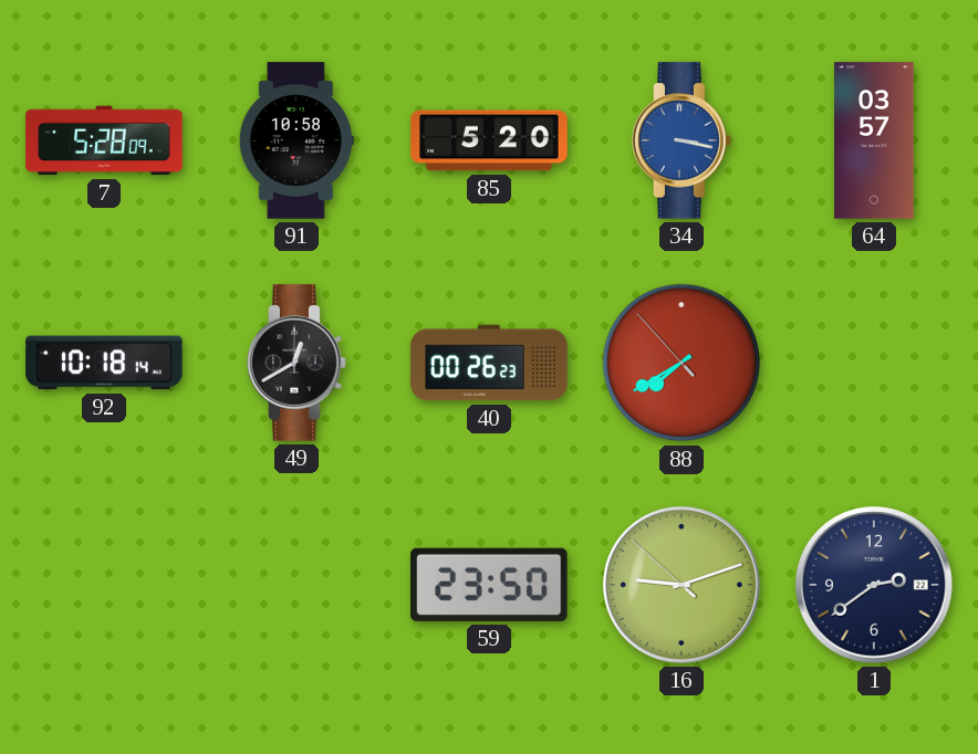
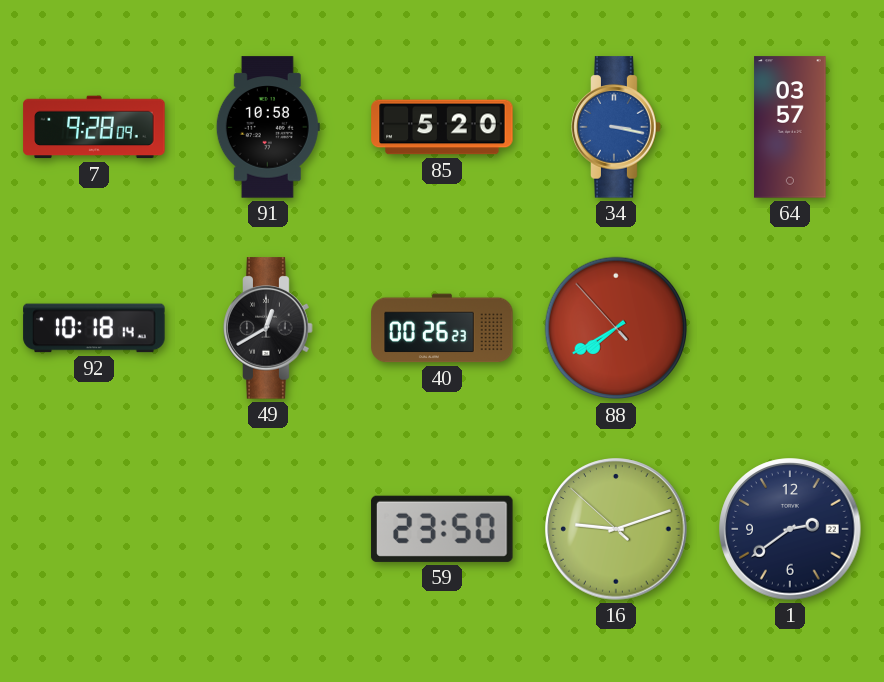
7: 5:28 -> 9:28
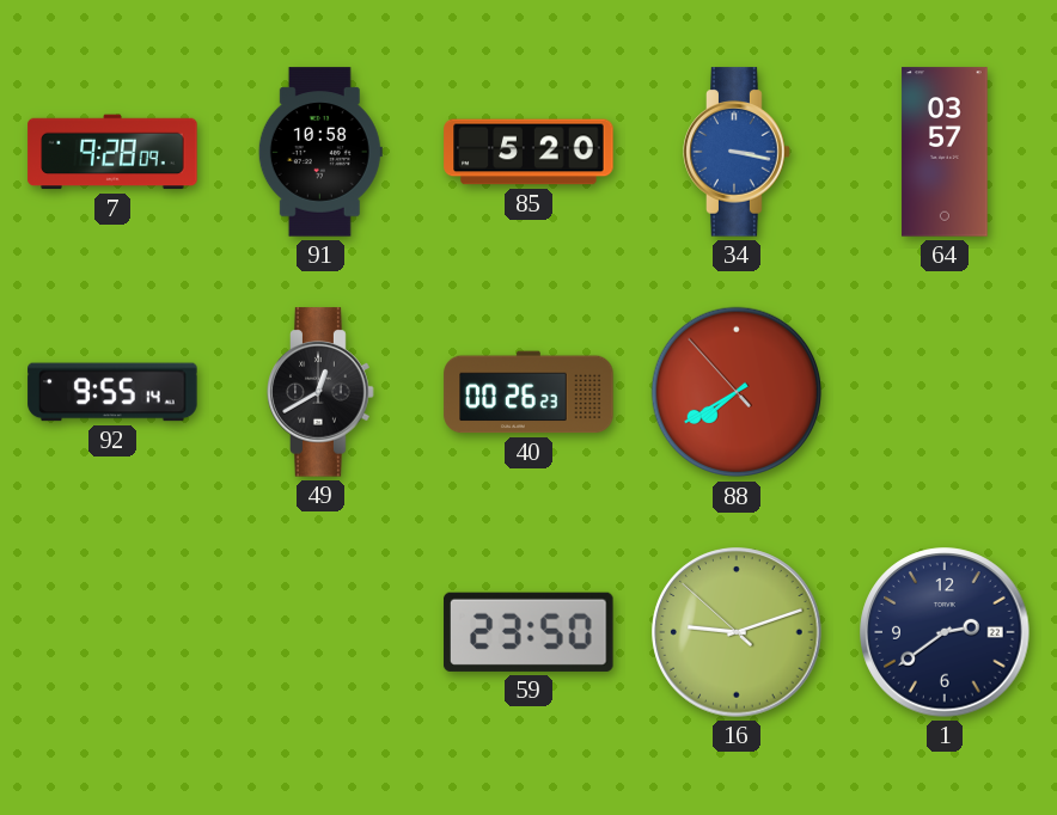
92: 10:18 -> 9:55
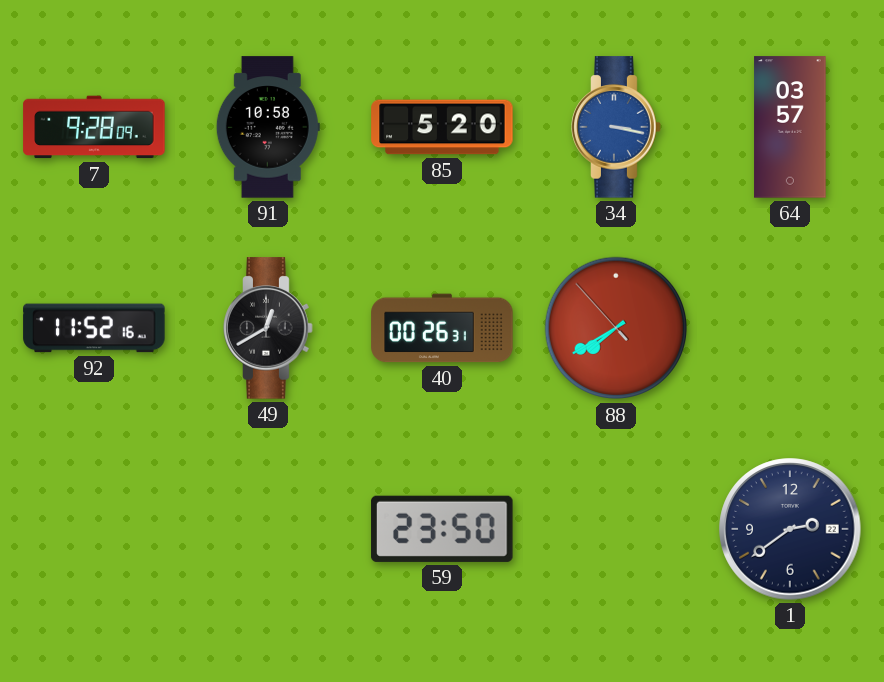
92: 9:55 -> 11:52
40: 00:26:23 -> 00:26:31
16: 9:11 -> none
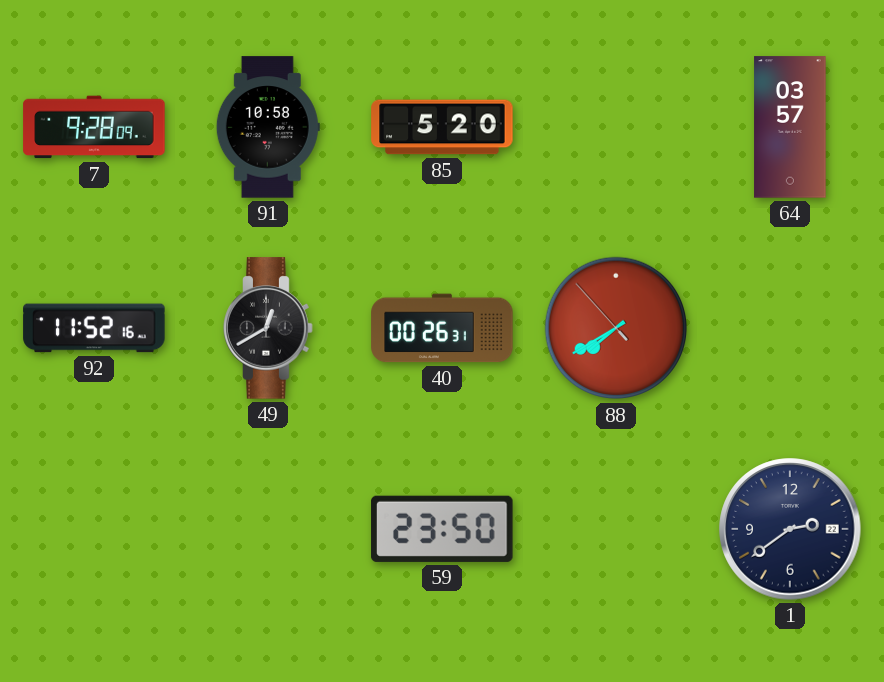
34: 3:17 -> none
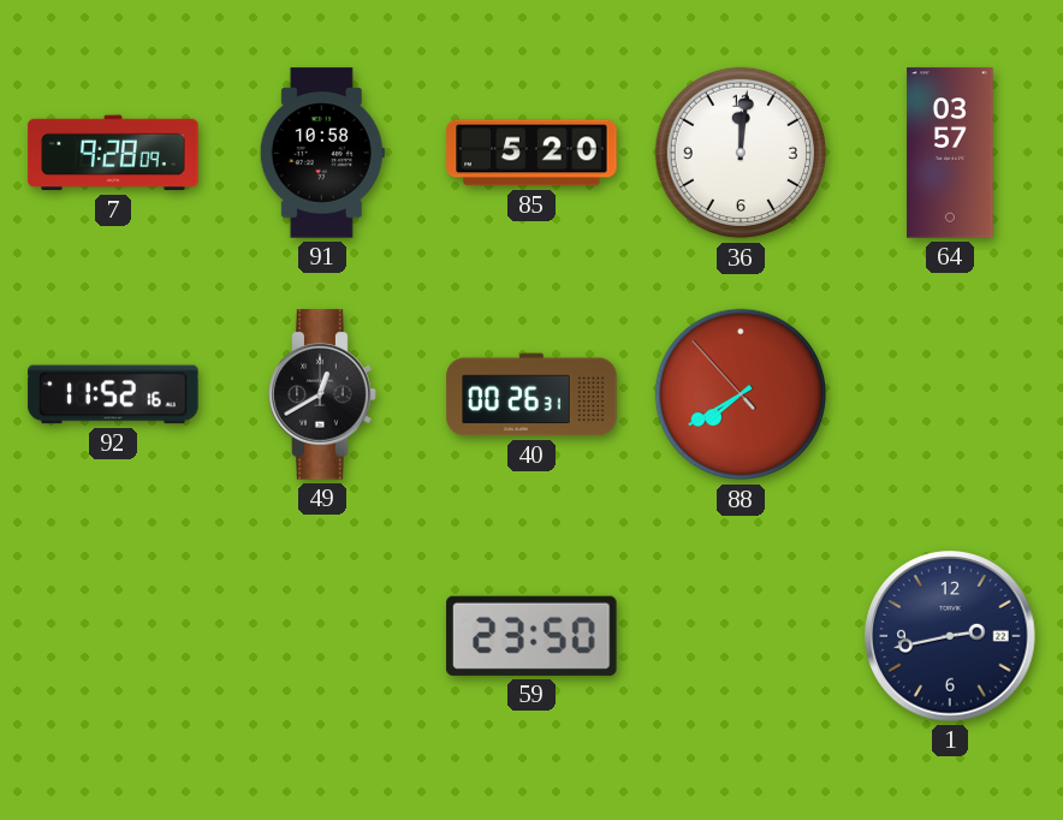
36: none -> 12:01
1: 2:39 -> 2:43
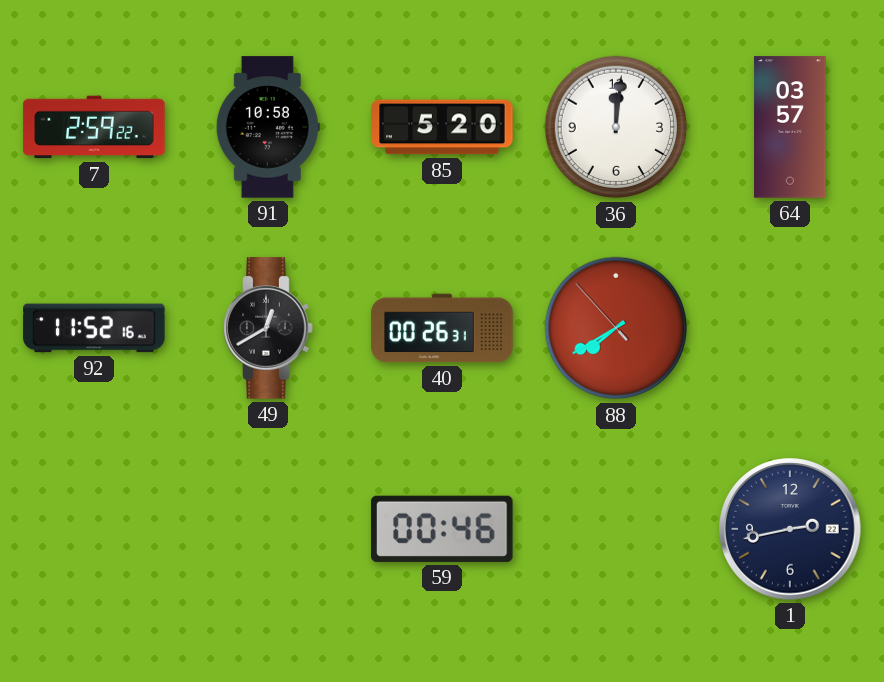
7: 9:28 -> 2:59
59: 23:50 -> 00:46
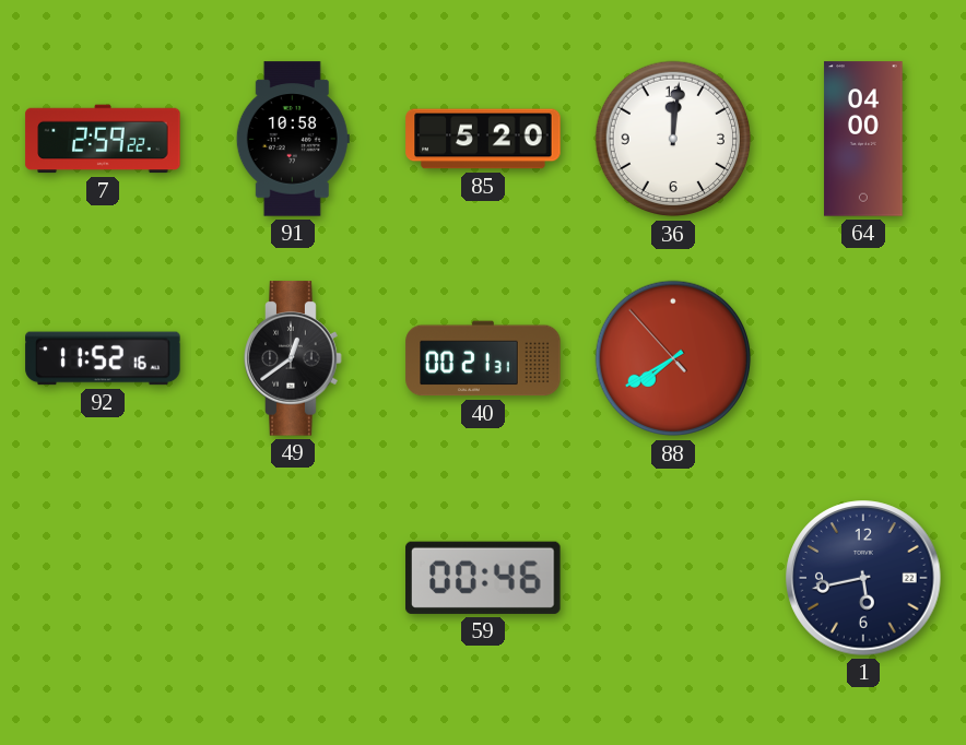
64: 03:57 -> 04:00
49: 12:40 -> 12:39
40: 00:26 -> 00:21
1: 2:43 -> 5:43
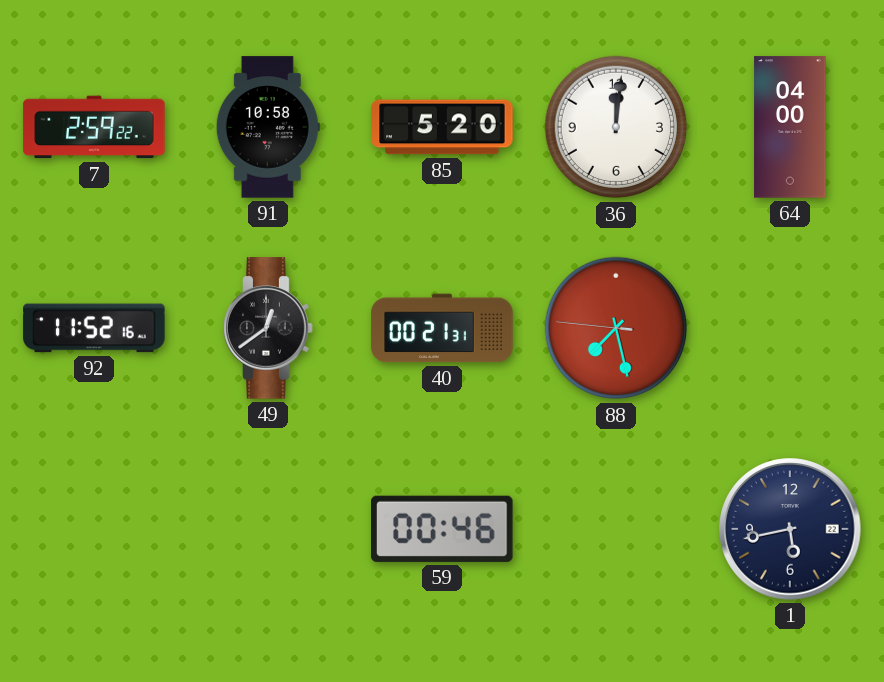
88: 7:39 -> 7:27
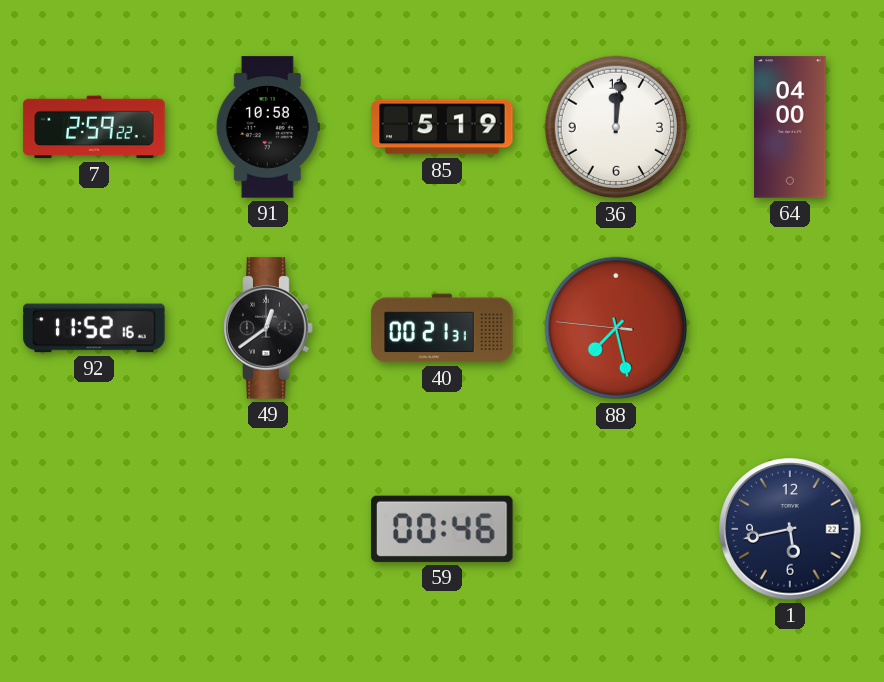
85: 5:20 -> 5:19
